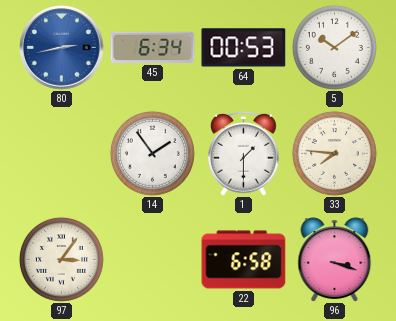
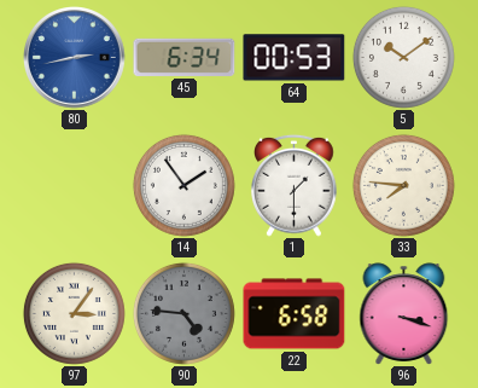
90: none -> 4:46
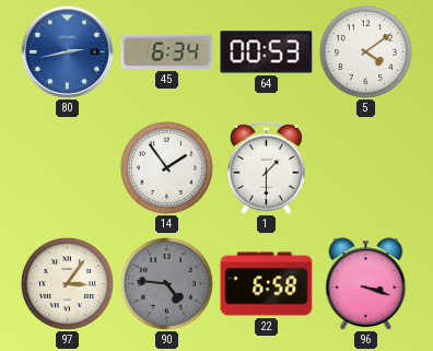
5: 10:09 -> 4:09
33: 7:46 -> none
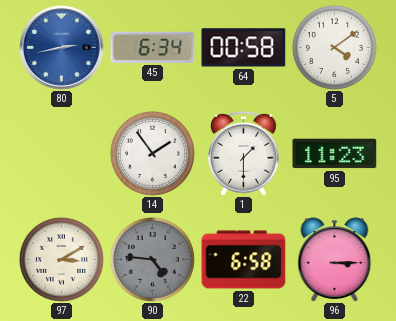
64: 00:53 -> 00:58
95: none -> 11:23
97: 3:06 -> 3:10
96: 3:18 -> 3:15
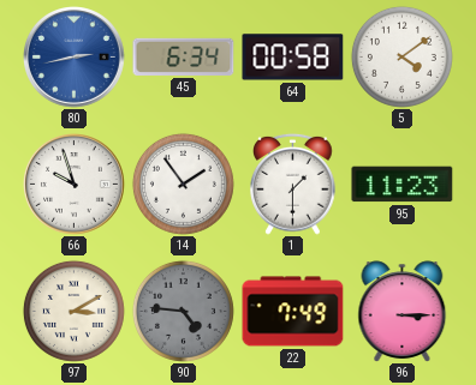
66: none -> 9:57
22: 6:58 -> 7:49
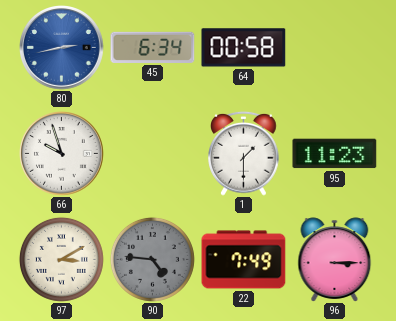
5: 4:09 -> none
14: 1:54 -> none
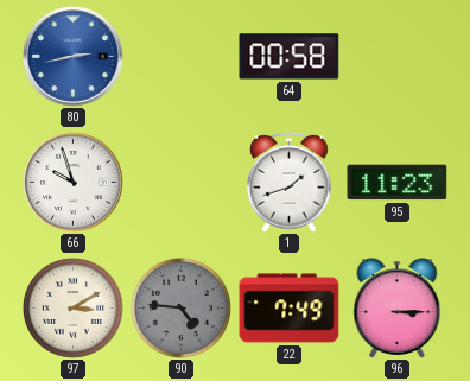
45: 6:34 -> none
1: 1:30 -> 1:42
